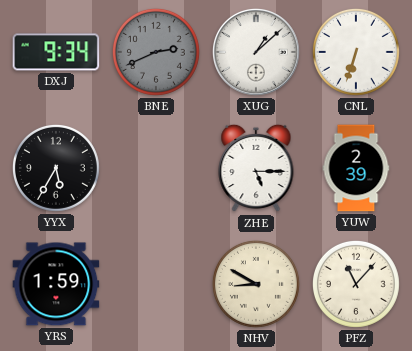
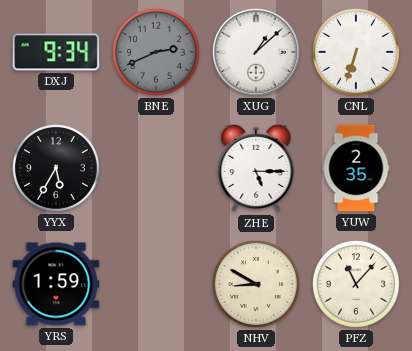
YUW: 2:39 -> 2:35
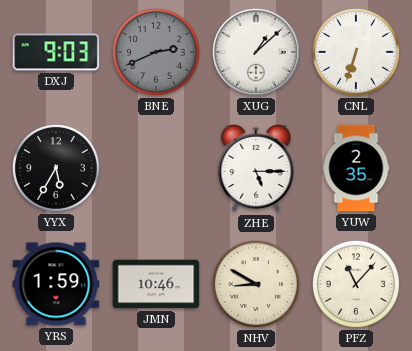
DXJ: 9:34 -> 9:03
JMN: none -> 10:46
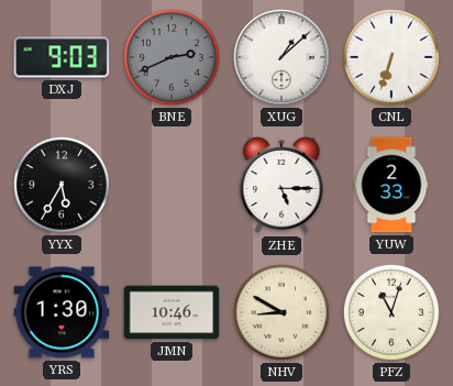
YUW: 2:35 -> 2:33
YRS: 1:59 -> 1:30
PFZ: 11:07 -> 11:03
